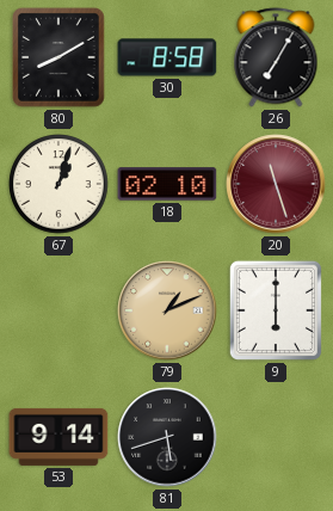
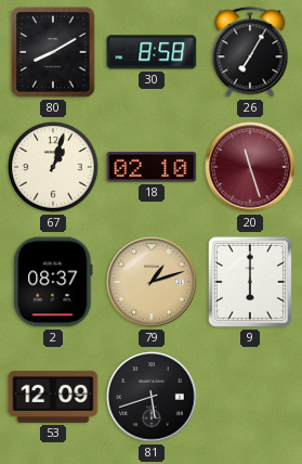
2: none -> 08:37
79: 1:11 -> 1:12
53: 9:14 -> 12:09
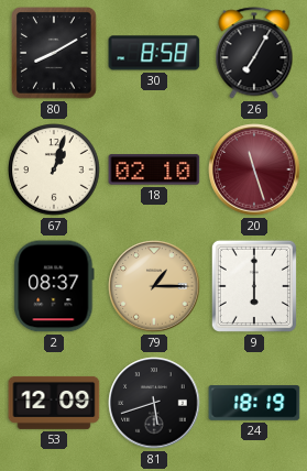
79: 1:12 -> 1:15
24: none -> 18:19
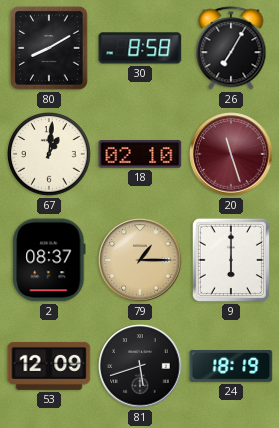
67: 1:03 -> 1:01
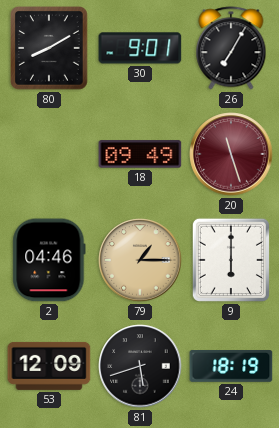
30: 8:58 -> 9:01
67: 1:01 -> none
18: 02:10 -> 09:49
2: 08:37 -> 04:46
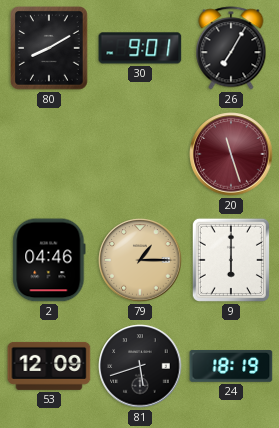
18: 09:49 -> none
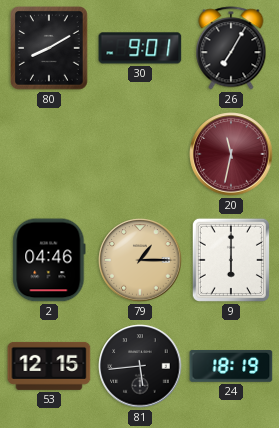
20: 11:27 -> 11:32
53: 12:09 -> 12:15
81: 5:42 -> 5:44
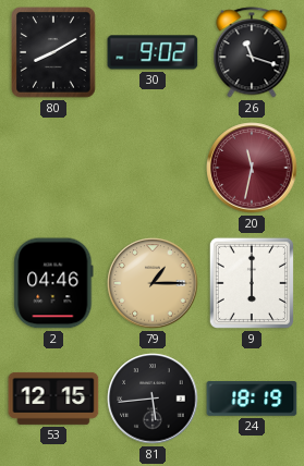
30: 9:01 -> 9:02
26: 7:05 -> 11:18
